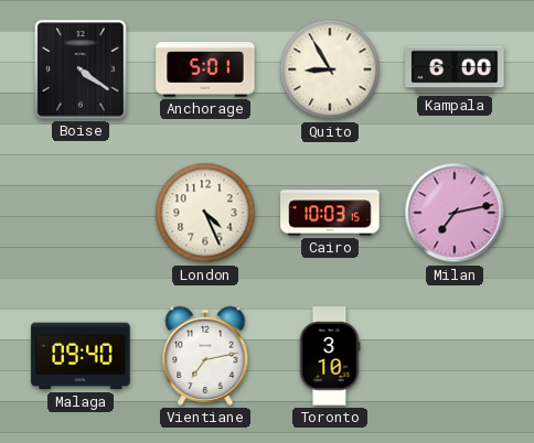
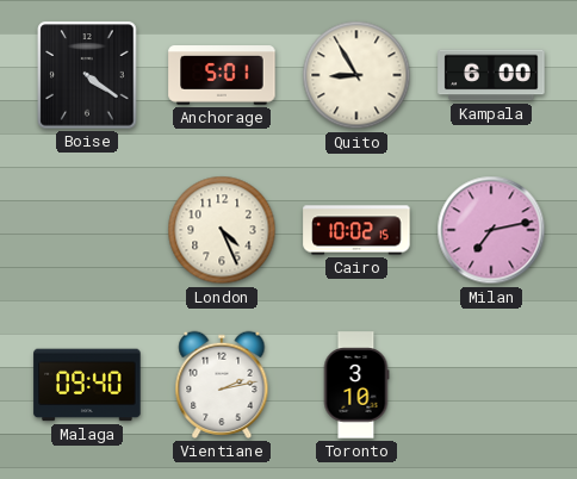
Cairo: 10:03 -> 10:02
Vientiane: 7:13 -> 2:13
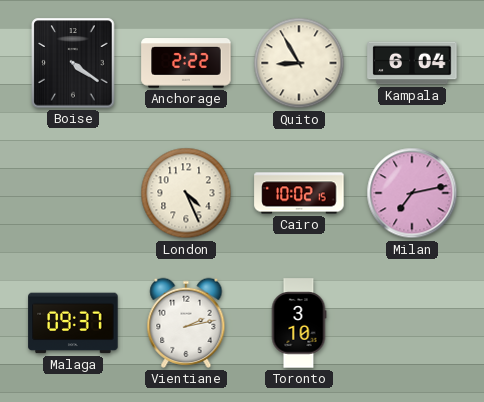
Anchorage: 5:01 -> 2:22
Kampala: 6:00 -> 6:04
Malaga: 09:40 -> 09:37
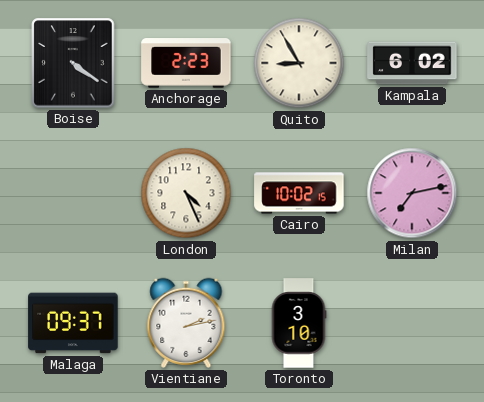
Anchorage: 2:22 -> 2:23
Kampala: 6:04 -> 6:02
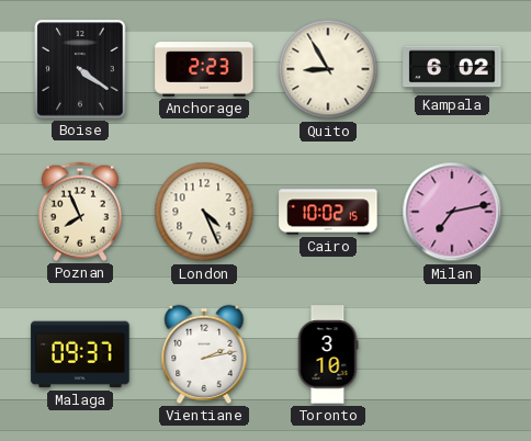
Poznan: none -> 7:56
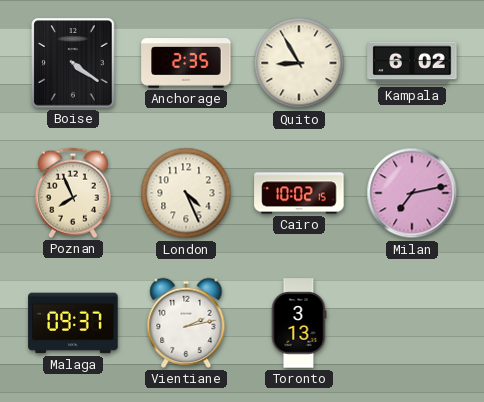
Anchorage: 2:23 -> 2:35
Toronto: 3:10 -> 3:13
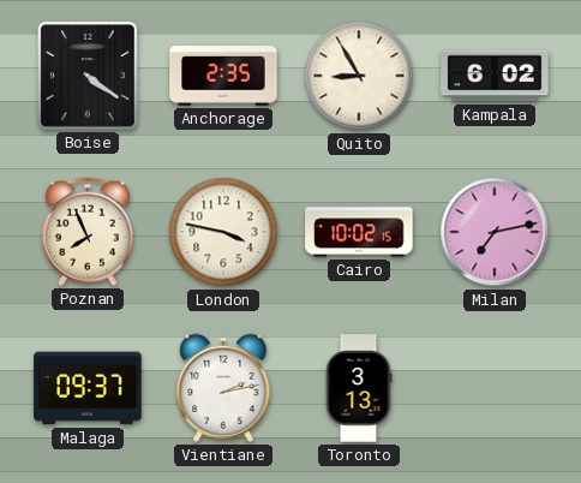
London: 4:26 -> 3:47
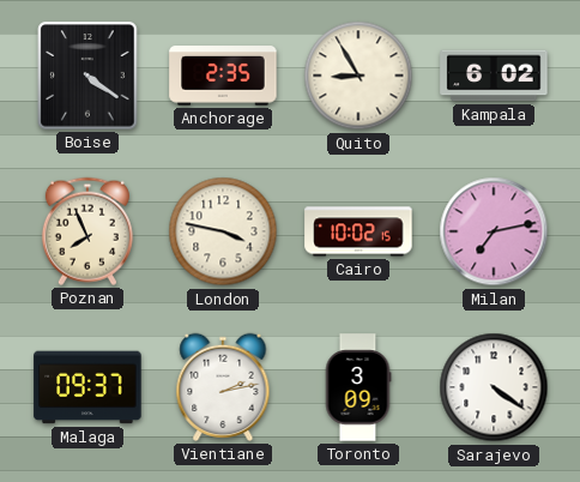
Toronto: 3:13 -> 3:09
Sarajevo: none -> 4:21
